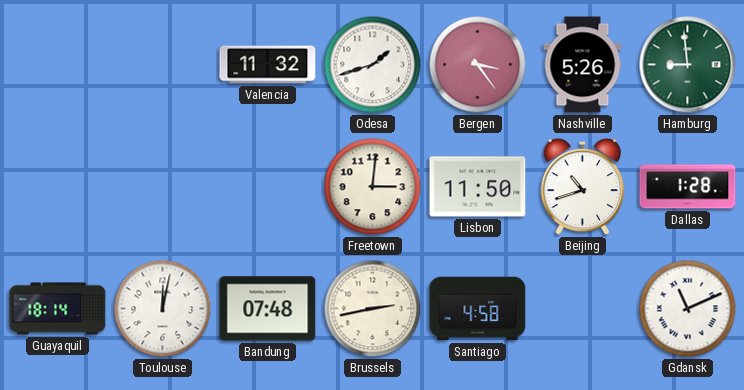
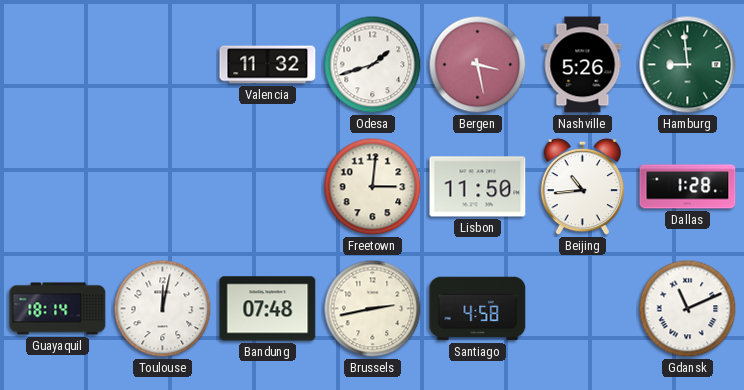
Bergen: 3:24 -> 3:28
Beijing: 10:42 -> 10:44
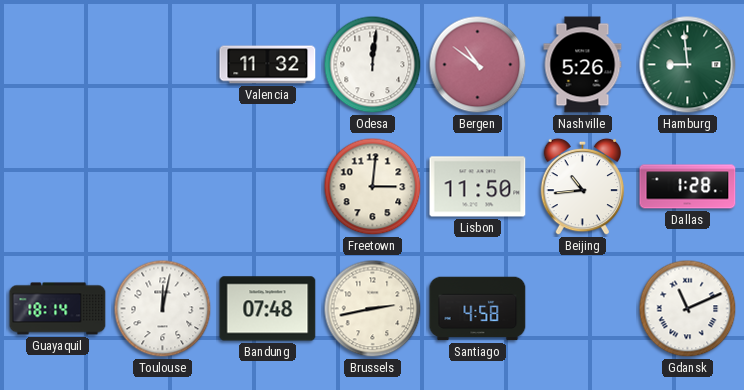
Odesa: 1:42 -> 12:01
Bergen: 3:28 -> 10:51
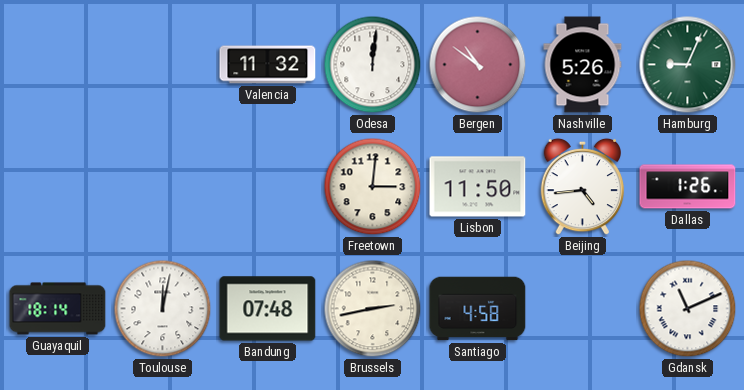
Hamburg: 8:59 -> 9:04
Beijing: 10:44 -> 4:44
Dallas: 1:28 -> 1:26
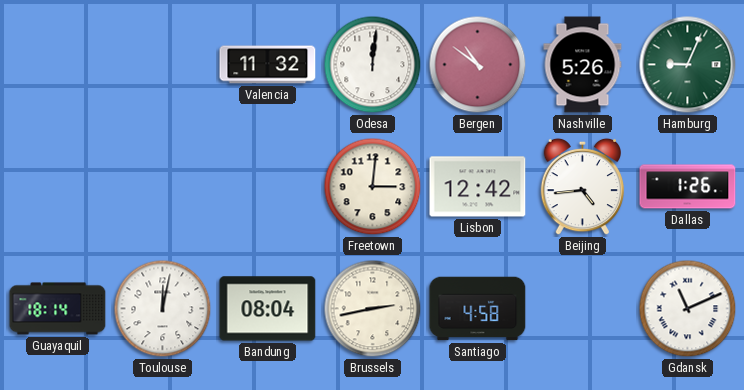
Lisbon: 11:50 -> 12:42
Bandung: 07:48 -> 08:04
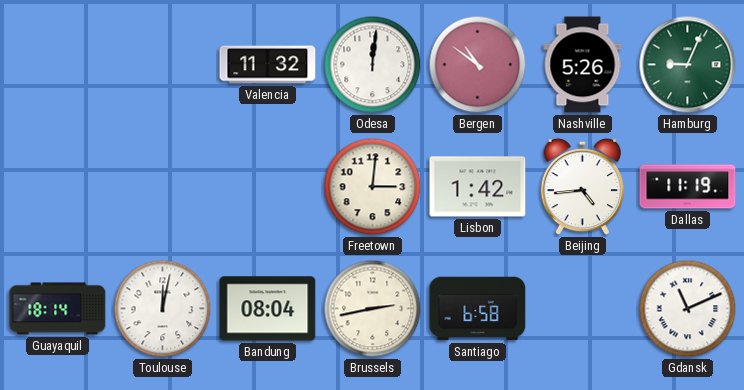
Lisbon: 12:42 -> 1:42
Dallas: 1:26 -> 11:19
Santiago: 4:58 -> 6:58
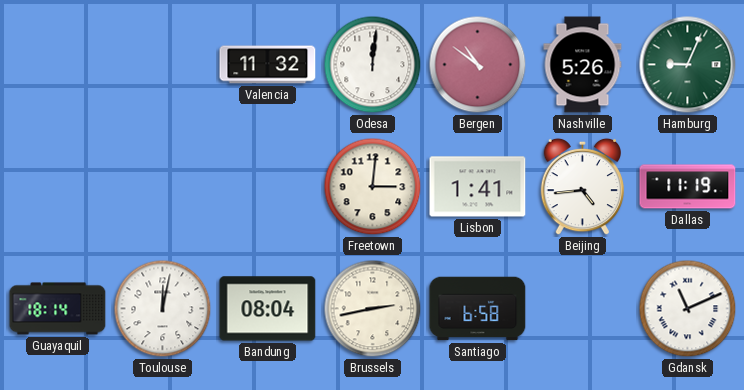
Lisbon: 1:42 -> 1:41
